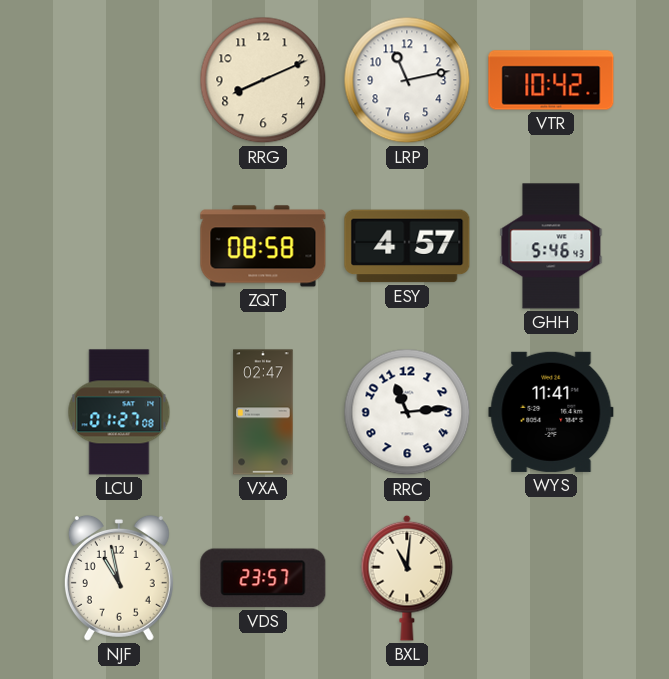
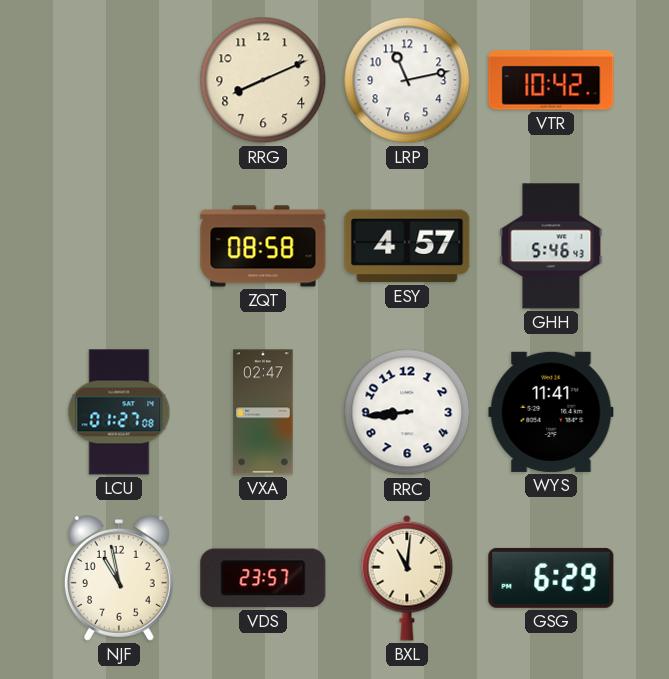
RRC: 11:14 -> 8:44
GSG: none -> 6:29
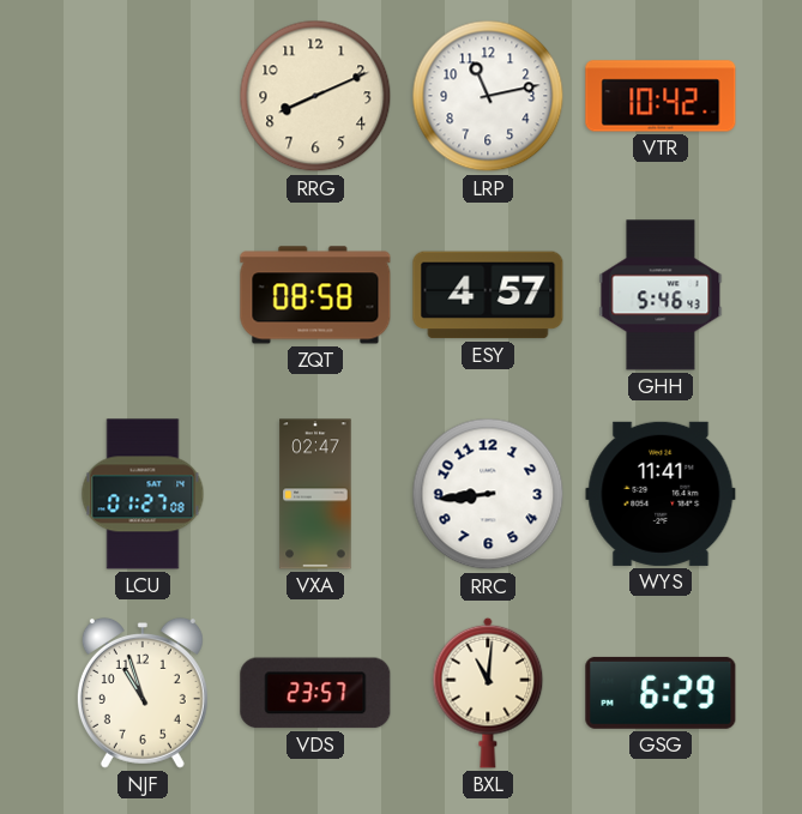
NJF: 10:58 -> 10:57
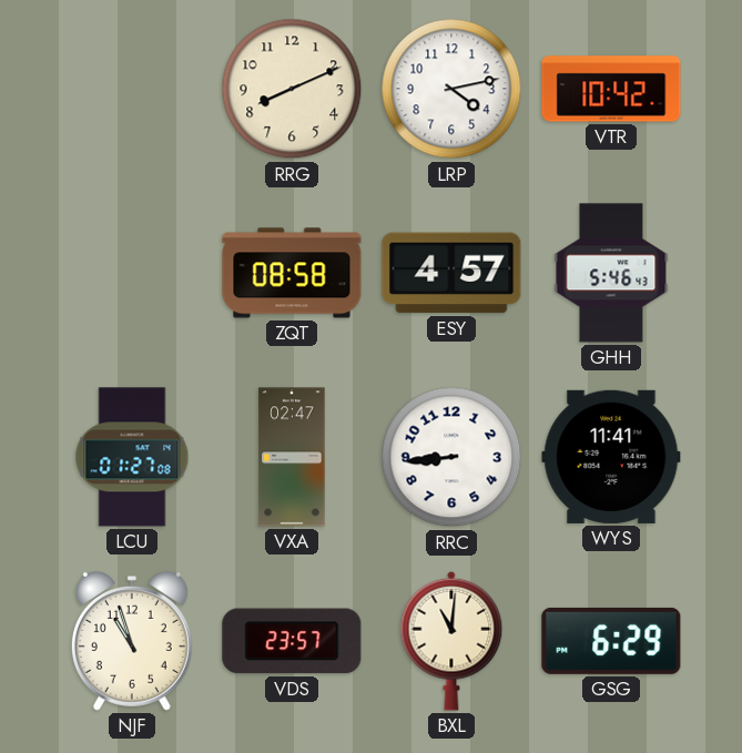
LRP: 11:13 -> 4:13
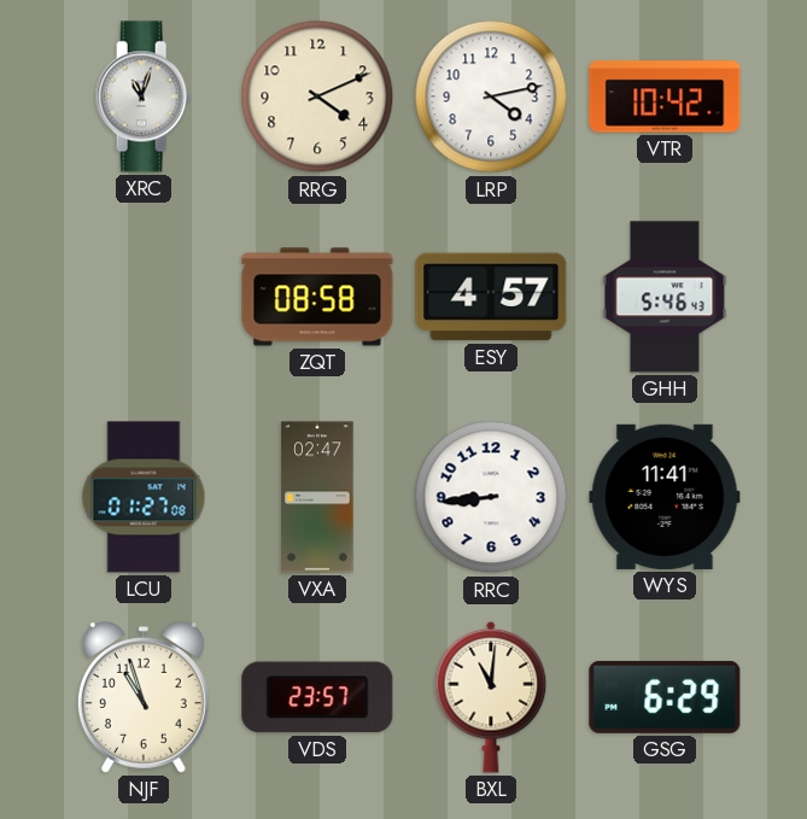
XRC: none -> 11:03
RRG: 8:11 -> 4:11
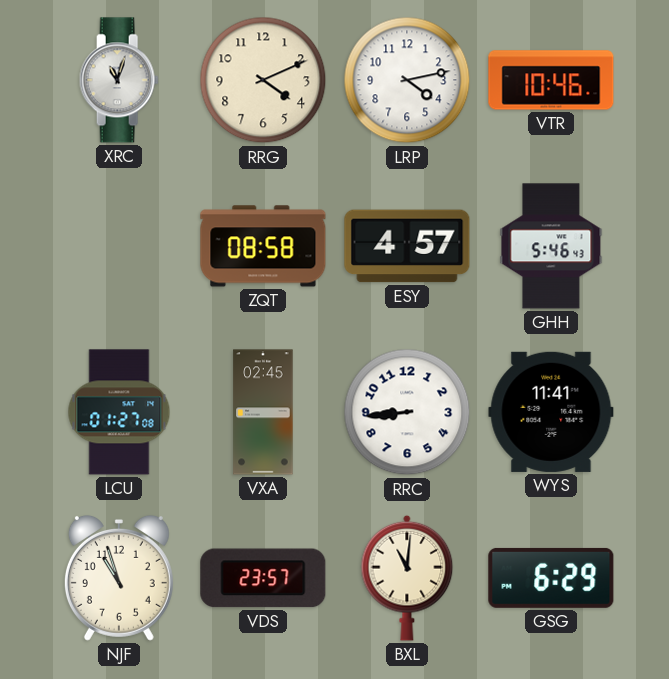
VTR: 10:42 -> 10:46
VXA: 02:47 -> 02:45
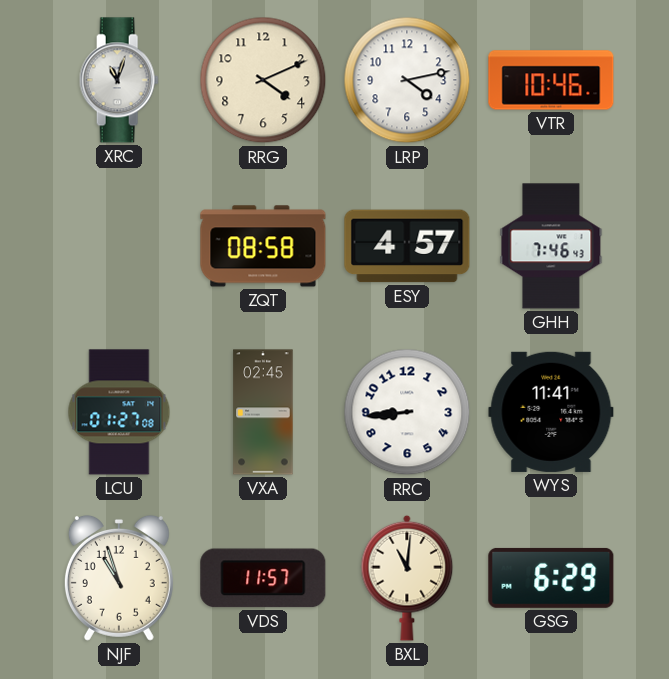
GHH: 5:46 -> 7:46
VDS: 23:57 -> 11:57
